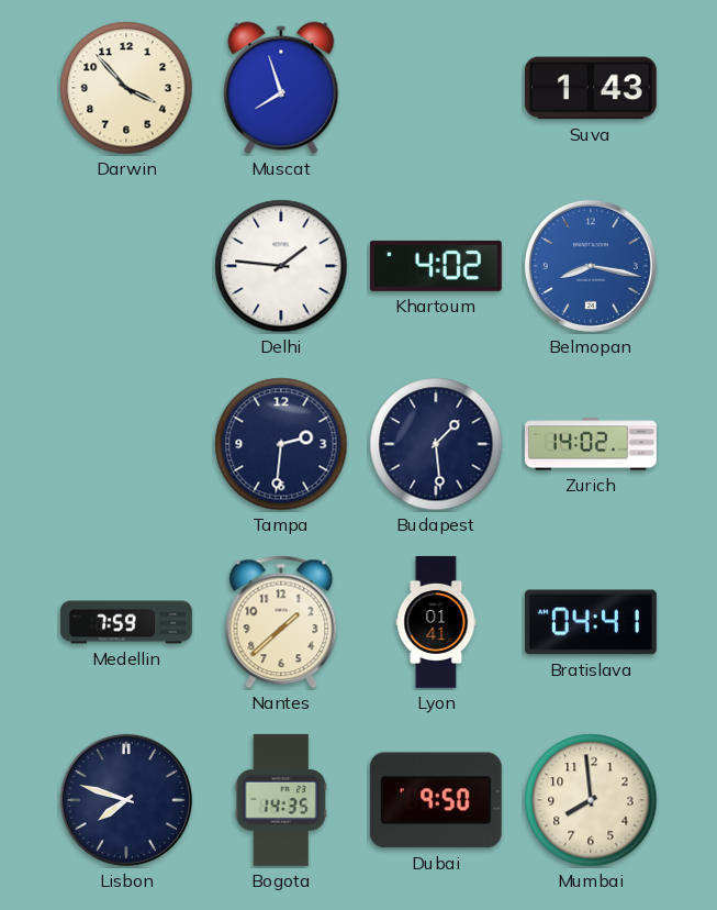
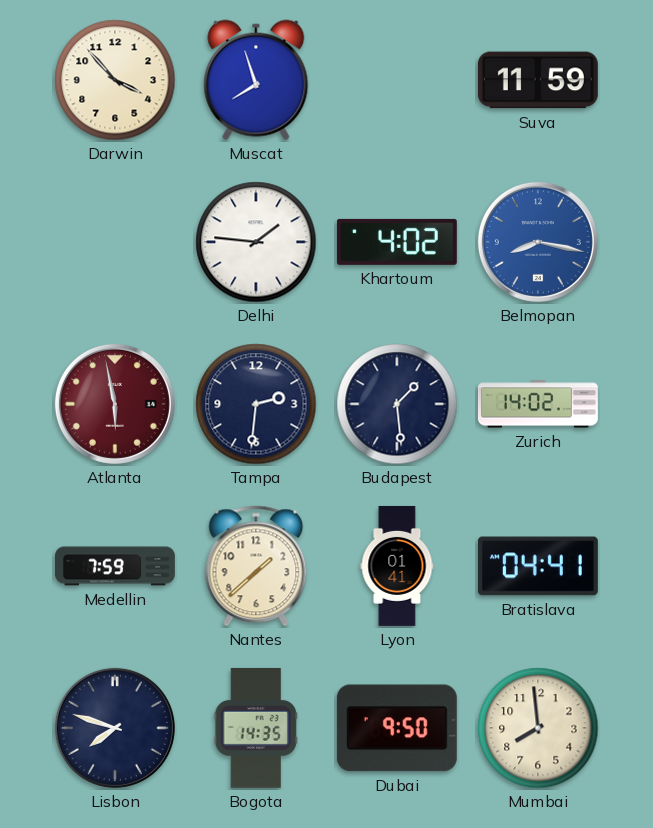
Suva: 1:43 -> 11:59
Atlanta: none -> 5:58
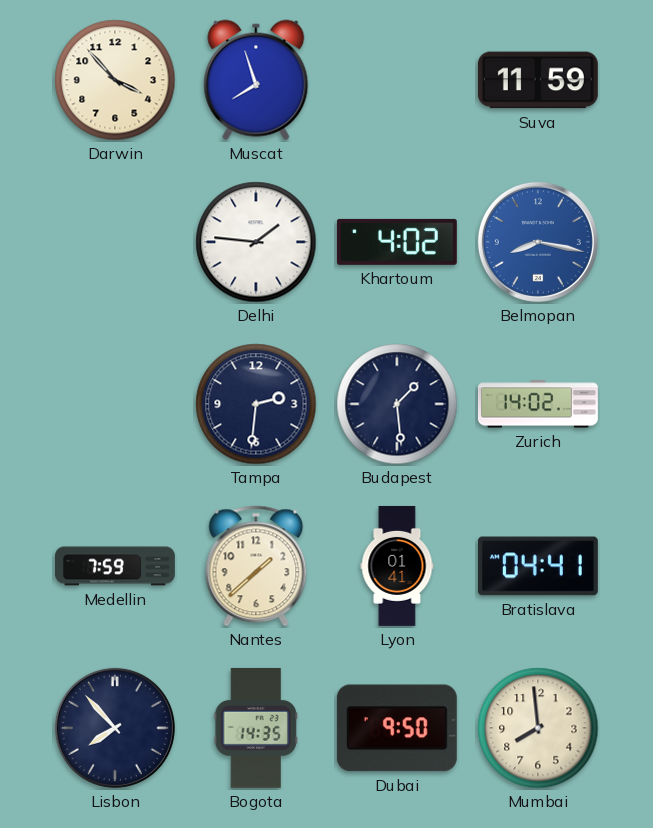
Atlanta: 5:58 -> none
Lisbon: 7:48 -> 7:53
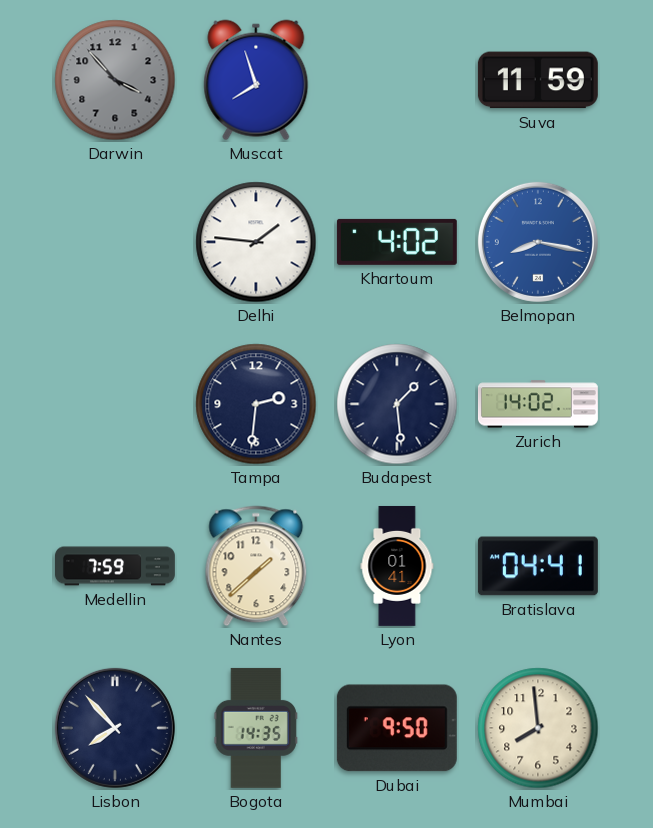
Darwin dial: cream -> grey
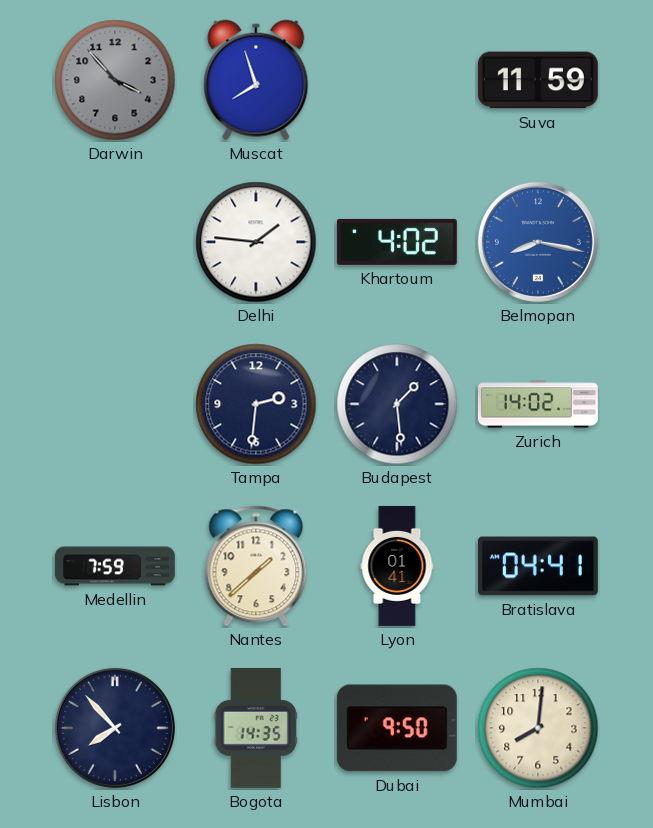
Mumbai: 7:59 -> 8:01
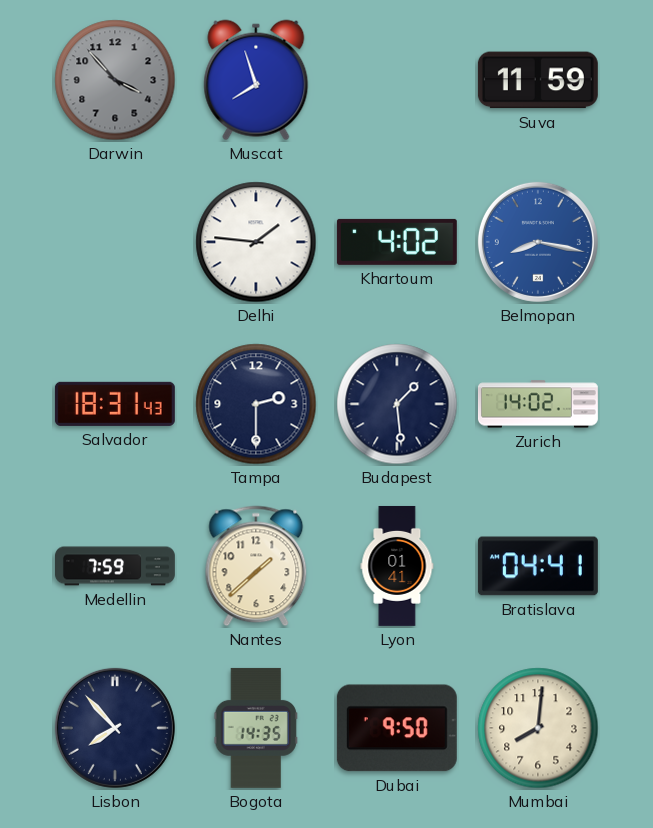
Salvador: none -> 18:31
Tampa: 2:31 -> 2:30
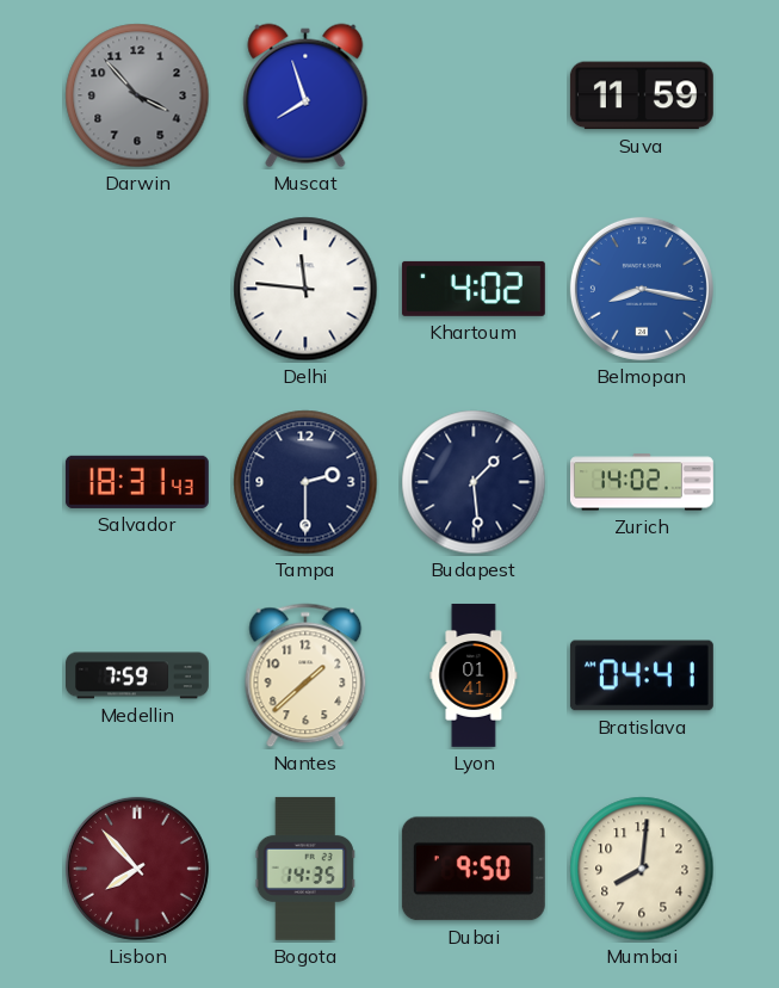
Delhi: 1:46 -> 11:46
Lisbon dial: navy -> burgundy
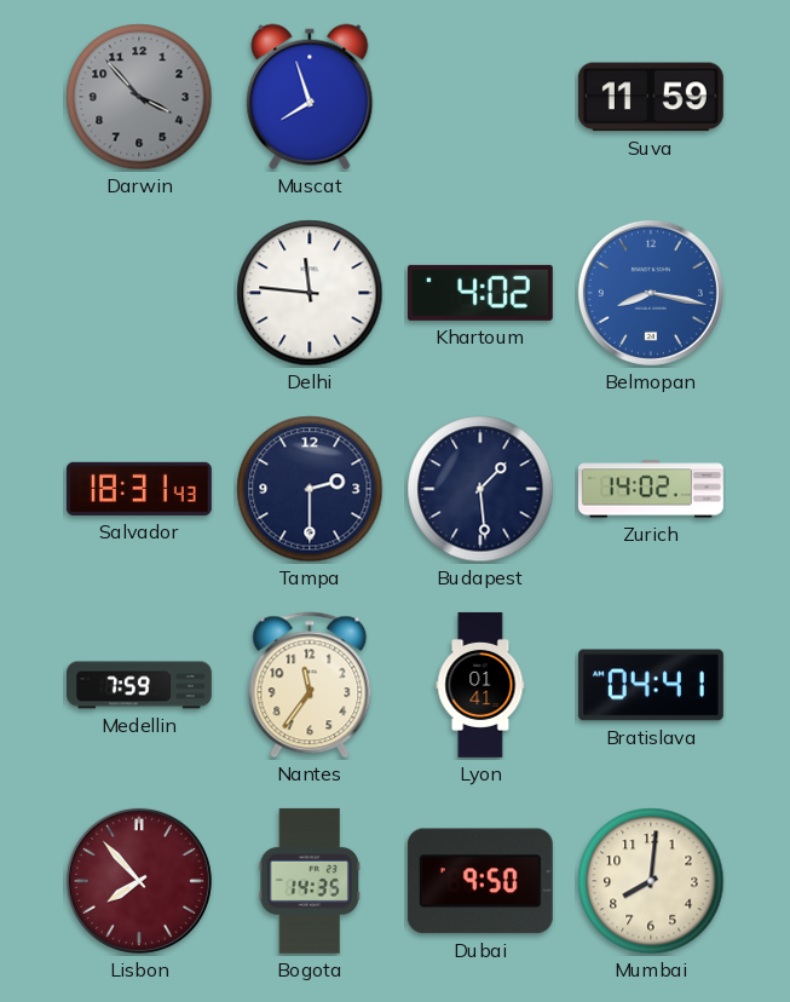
Nantes: 1:38 -> 11:36
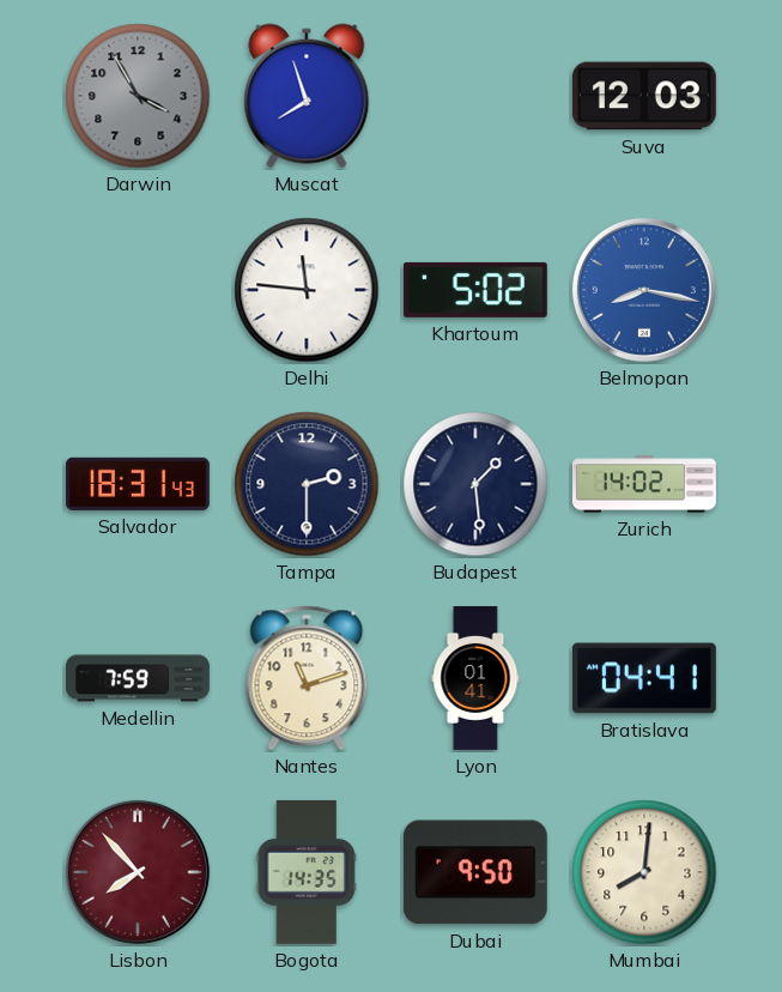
Darwin: 3:53 -> 3:55
Suva: 11:59 -> 12:03
Khartoum: 4:02 -> 5:02
Nantes: 11:36 -> 11:12
